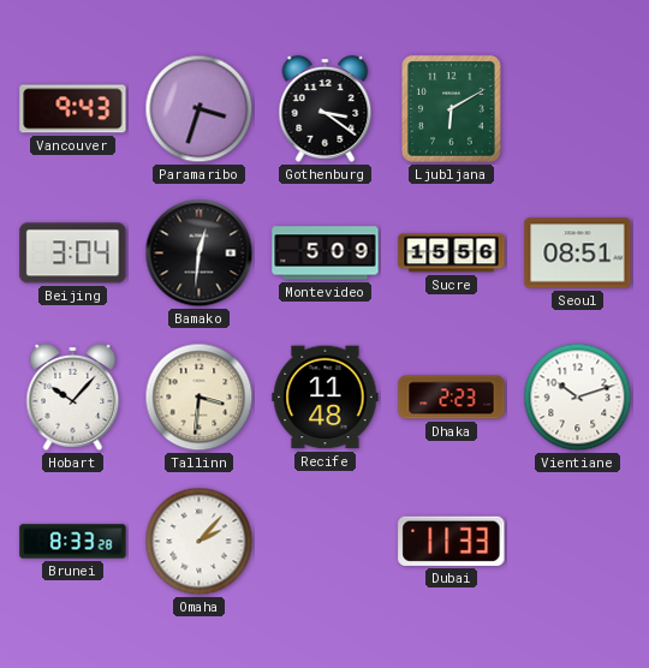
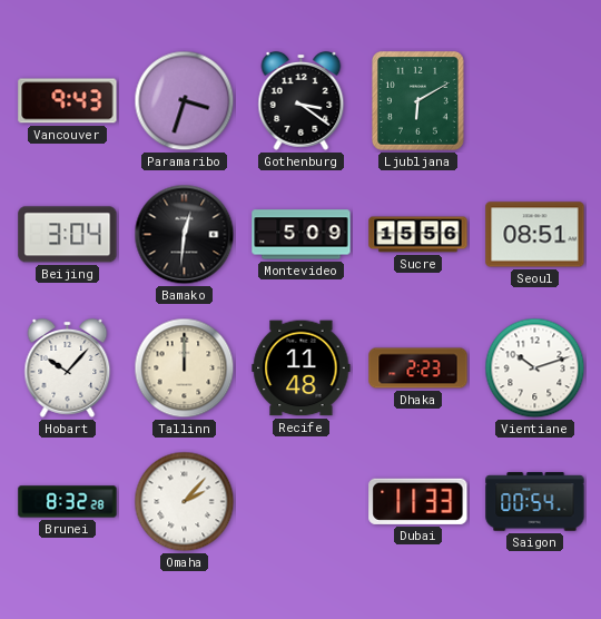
Tallinn: 3:31 -> 12:00
Brunei: 8:33 -> 8:32
Saigon: none -> 00:54
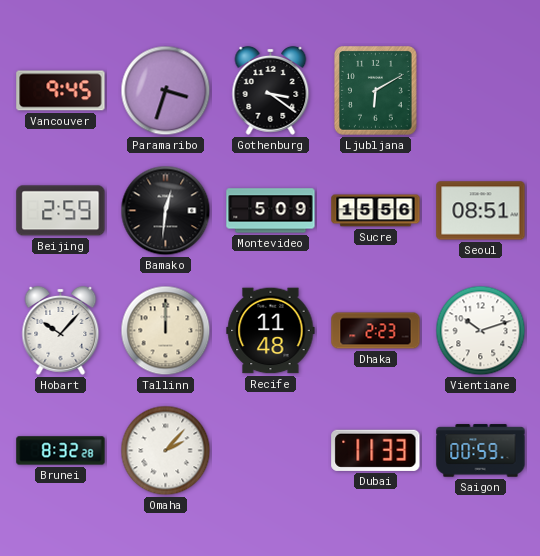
Vancouver: 9:43 -> 9:45
Beijing: 3:04 -> 2:59
Saigon: 00:54 -> 00:59
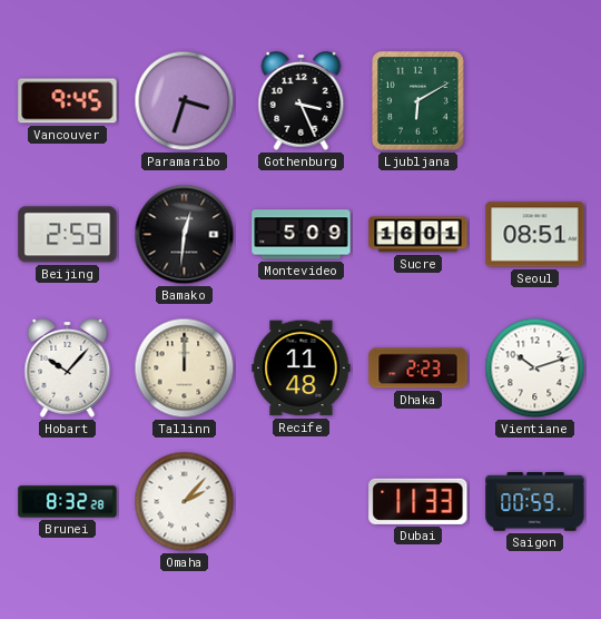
Gothenburg: 3:21 -> 3:26
Sucre: 15:56 -> 16:01
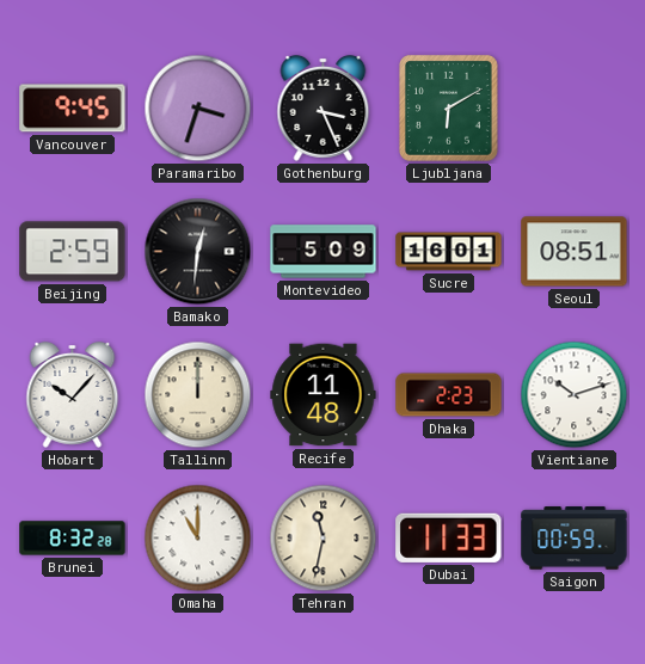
Omaha: 2:07 -> 11:00
Tehran: none -> 11:32
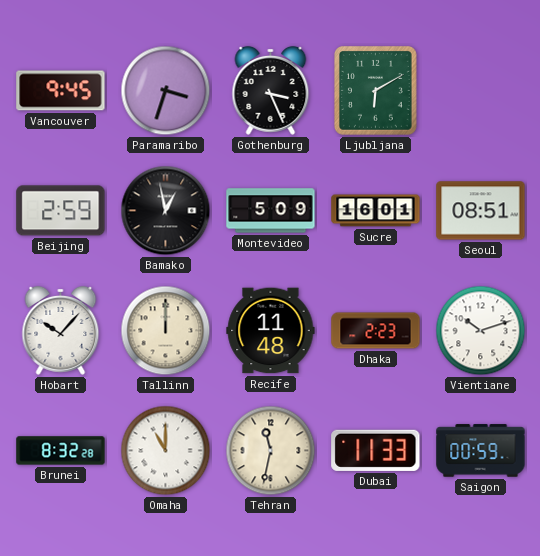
Bamako: 12:31 -> 12:58
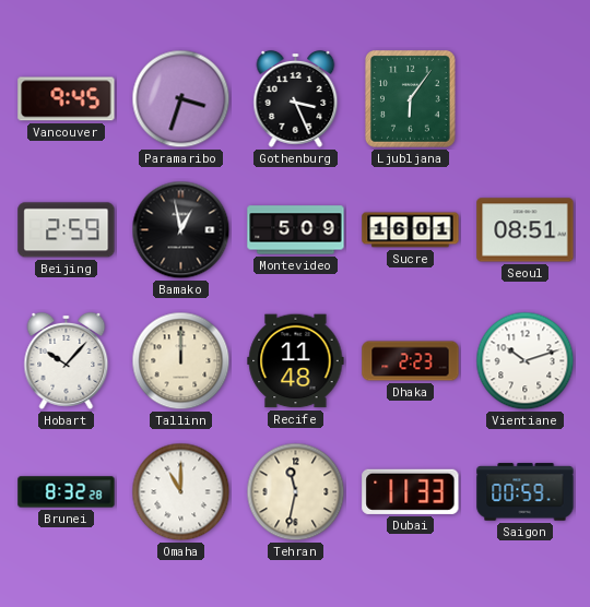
Ljubljana: 6:10 -> 6:06
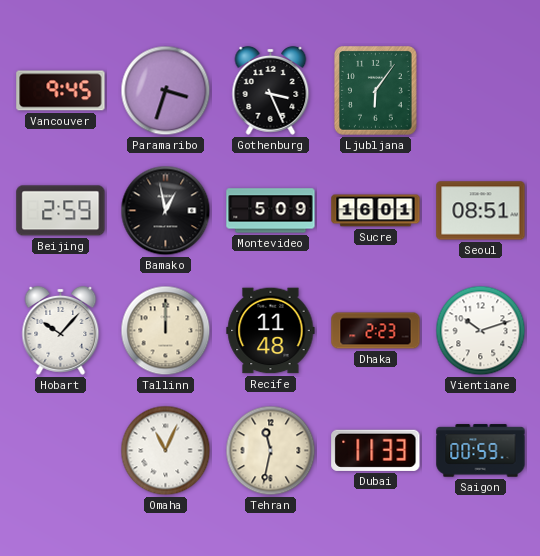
Brunei: 8:32 -> none
Omaha: 11:00 -> 11:04
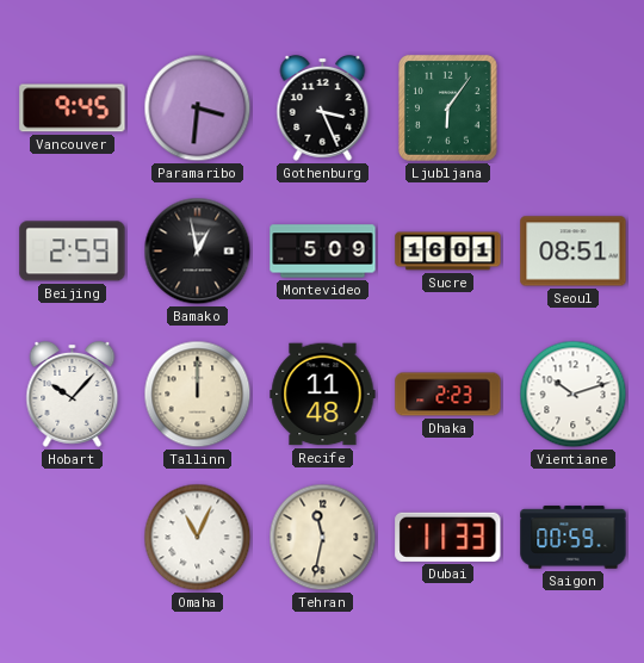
Paramaribo: 3:33 -> 3:31
